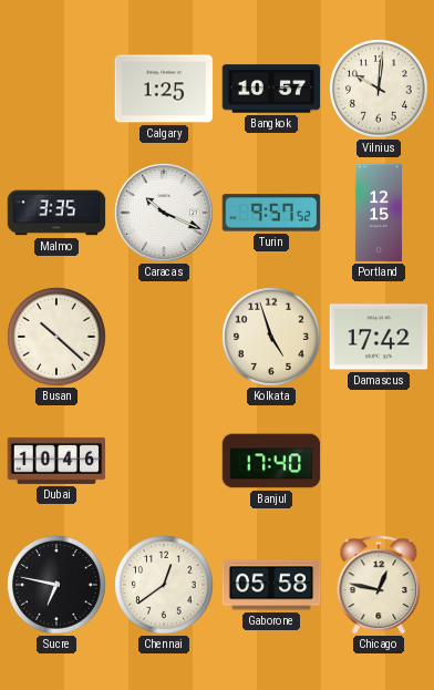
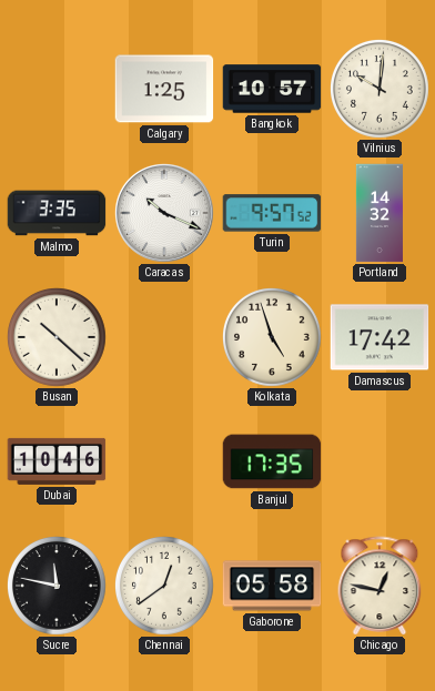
Portland: 12:15 -> 14:32
Banjul: 17:40 -> 17:35
Sucre: 6:47 -> 11:47
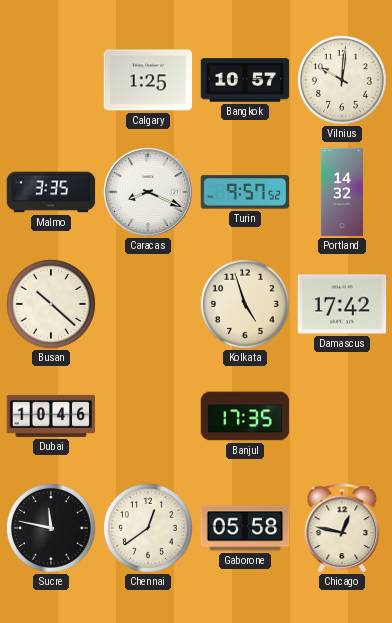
Caracas: 10:19 -> 8:19
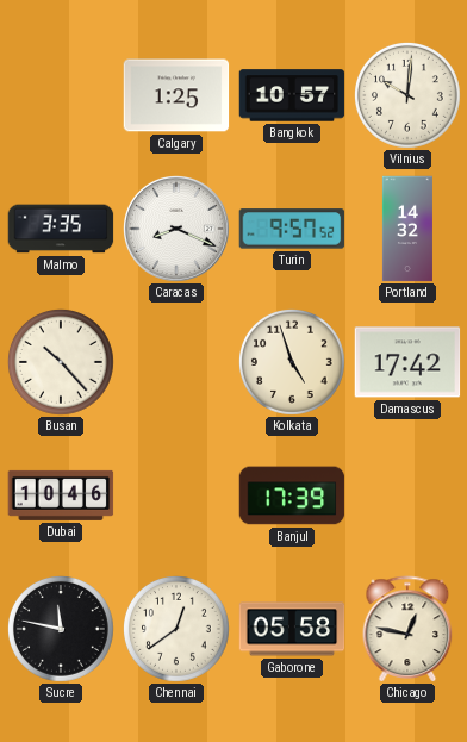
Busan: 10:22 -> 10:23
Banjul: 17:35 -> 17:39
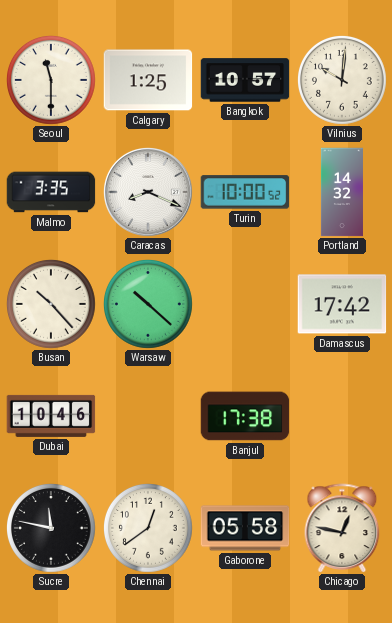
Seoul: none -> 11:30
Turin: 9:57 -> 10:00
Warsaw: none -> 10:22
Kolkata: 4:57 -> none
Banjul: 17:39 -> 17:38
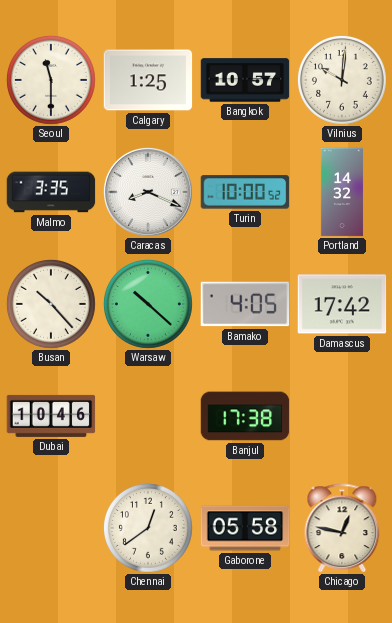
Bamako: none -> 4:05
Sucre: 11:47 -> none
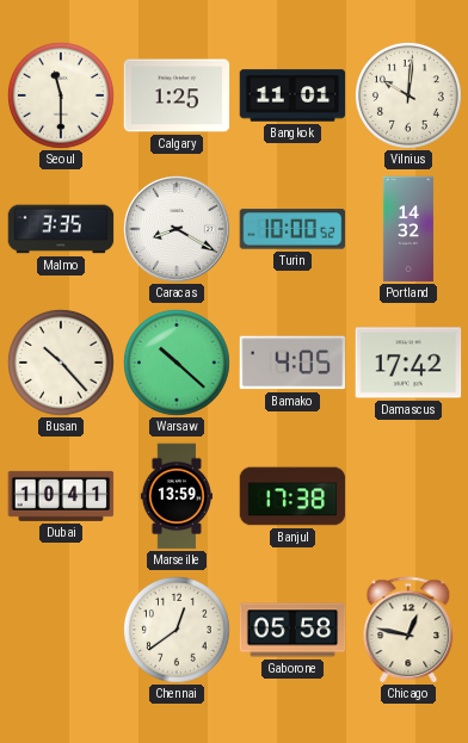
Bangkok: 10:57 -> 11:01
Caracas: 8:19 -> 8:20
Dubai: 10:46 -> 10:41
Marseille: none -> 13:59
